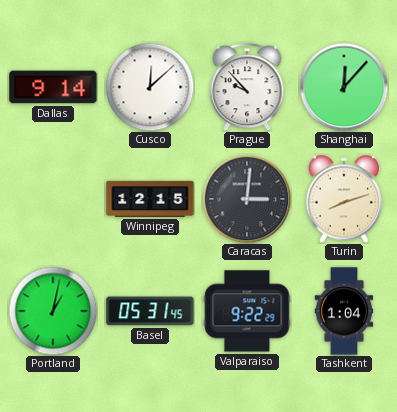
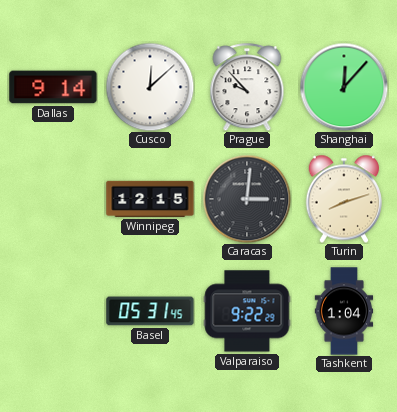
Portland: 1:02 -> none
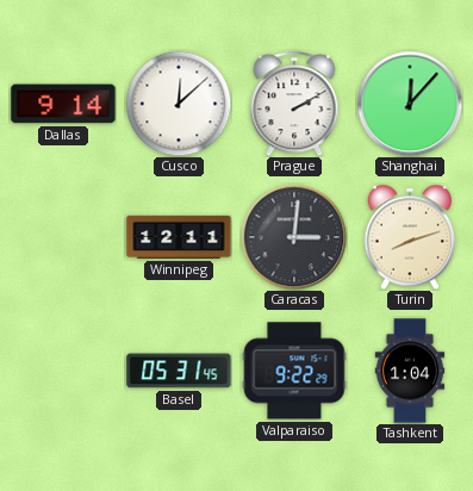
Prague: 9:53 -> 2:10
Winnipeg: 12:15 -> 12:11
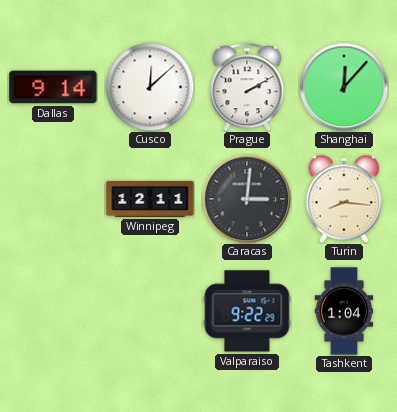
Turin: 8:12 -> 8:16
Basel: 05:31 -> none
